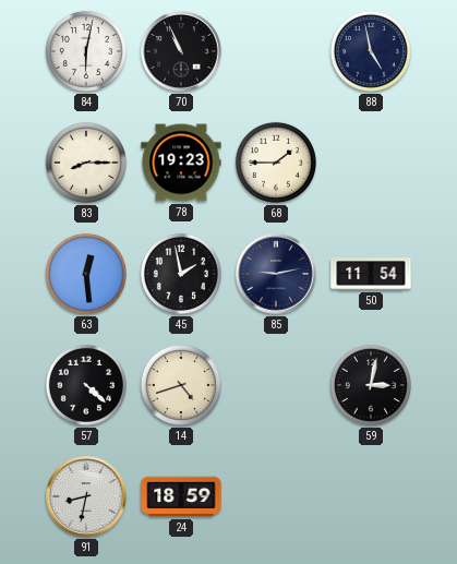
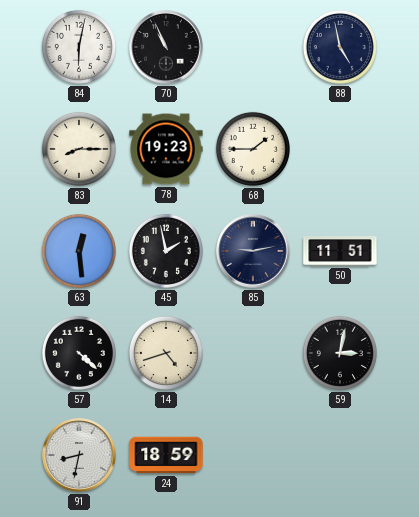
50: 11:54 -> 11:51
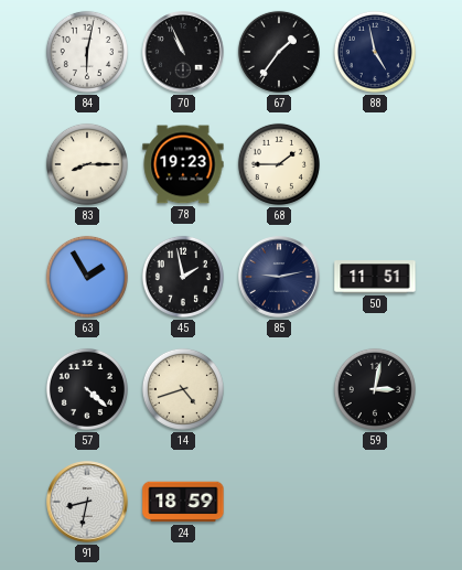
67: none -> 1:36
63: 12:29 -> 1:55
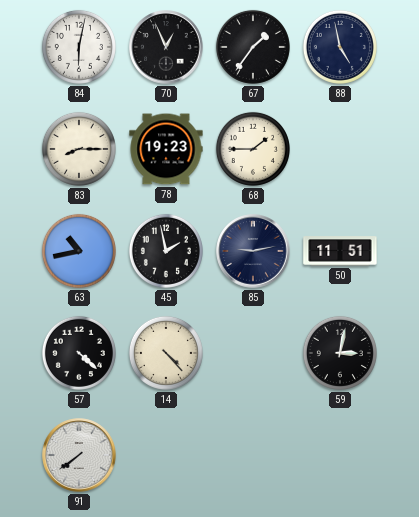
70: 10:56 -> 12:56
63: 1:55 -> 10:43
14: 4:42 -> 4:23
91: 8:32 -> 7:39
24: 18:59 -> none
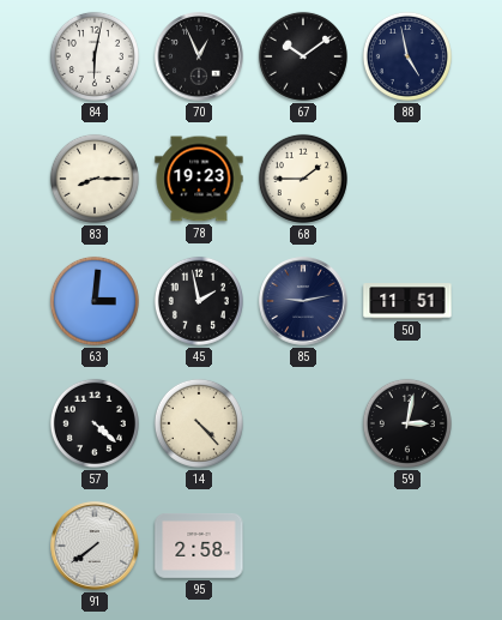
67: 1:36 -> 10:09
63: 10:43 -> 3:01
95: none -> 2:58
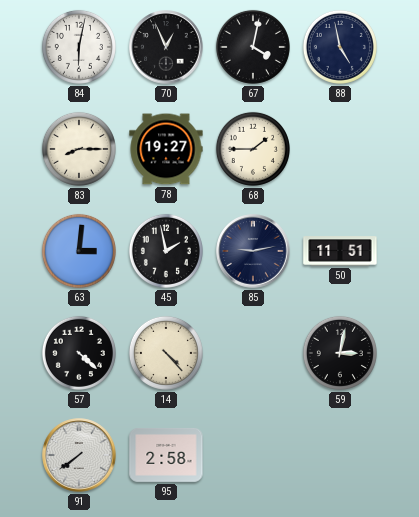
67: 10:09 -> 4:02
78: 19:23 -> 19:27
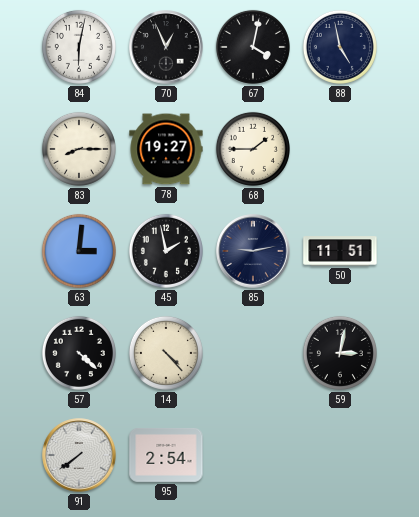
95: 2:58 -> 2:54
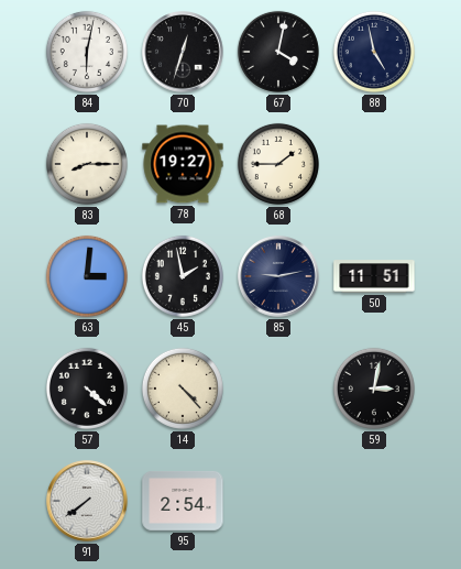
70: 12:56 -> 12:33
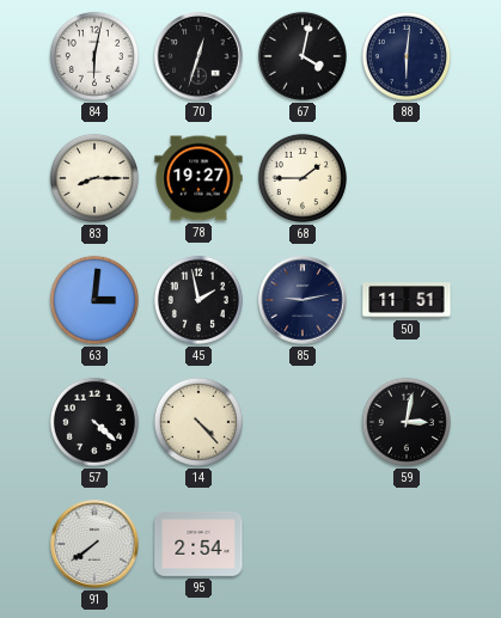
88: 4:58 -> 6:01
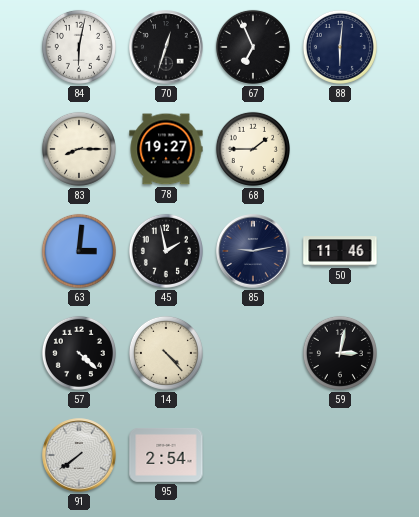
67: 4:02 -> 6:56
50: 11:51 -> 11:46
